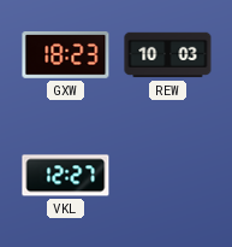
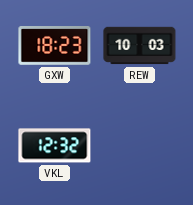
VKL: 12:27 -> 12:32
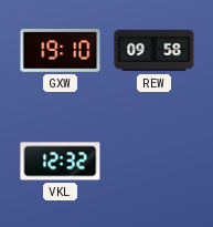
GXW: 18:23 -> 19:10
REW: 10:03 -> 09:58
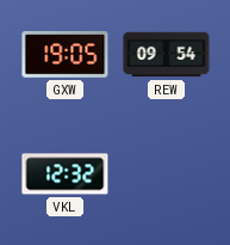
GXW: 19:10 -> 19:05
REW: 09:58 -> 09:54
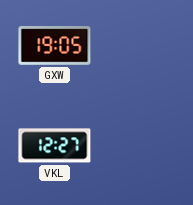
REW: 09:54 -> none
VKL: 12:32 -> 12:27
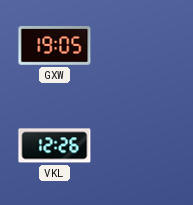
VKL: 12:27 -> 12:26
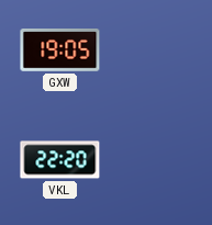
VKL: 12:26 -> 22:20
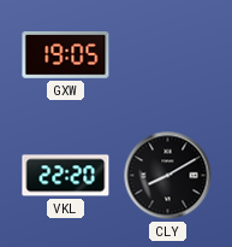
CLY: none -> 8:10
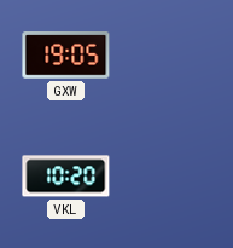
VKL: 22:20 -> 10:20
CLY: 8:10 -> none
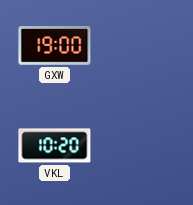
GXW: 19:05 -> 19:00
